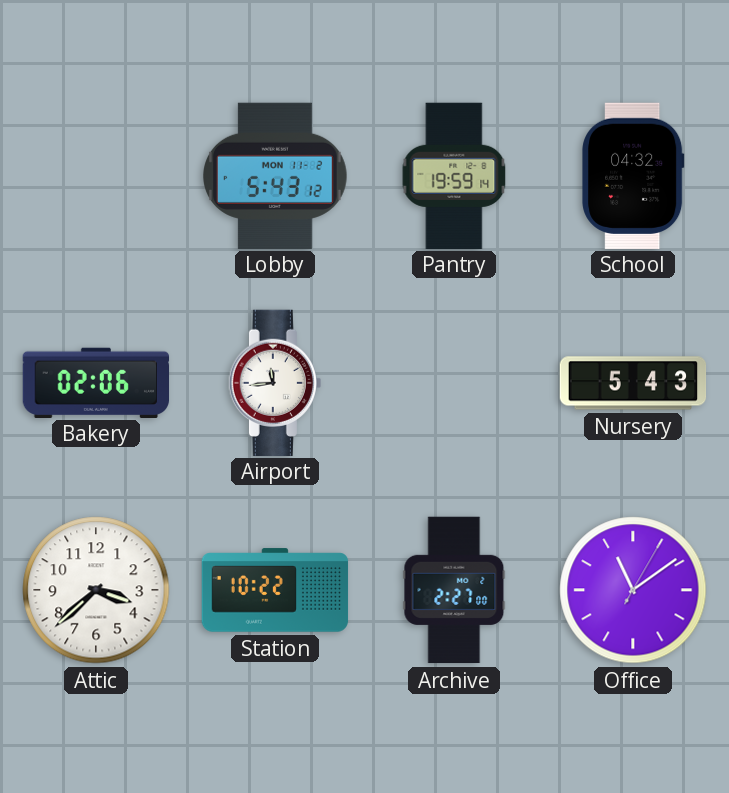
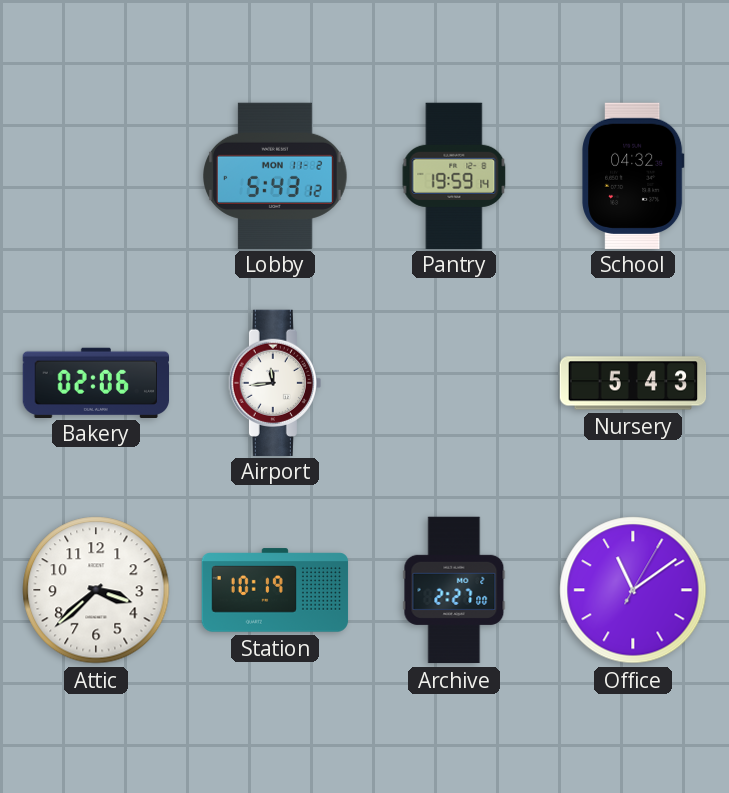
Station: 10:22 -> 10:19
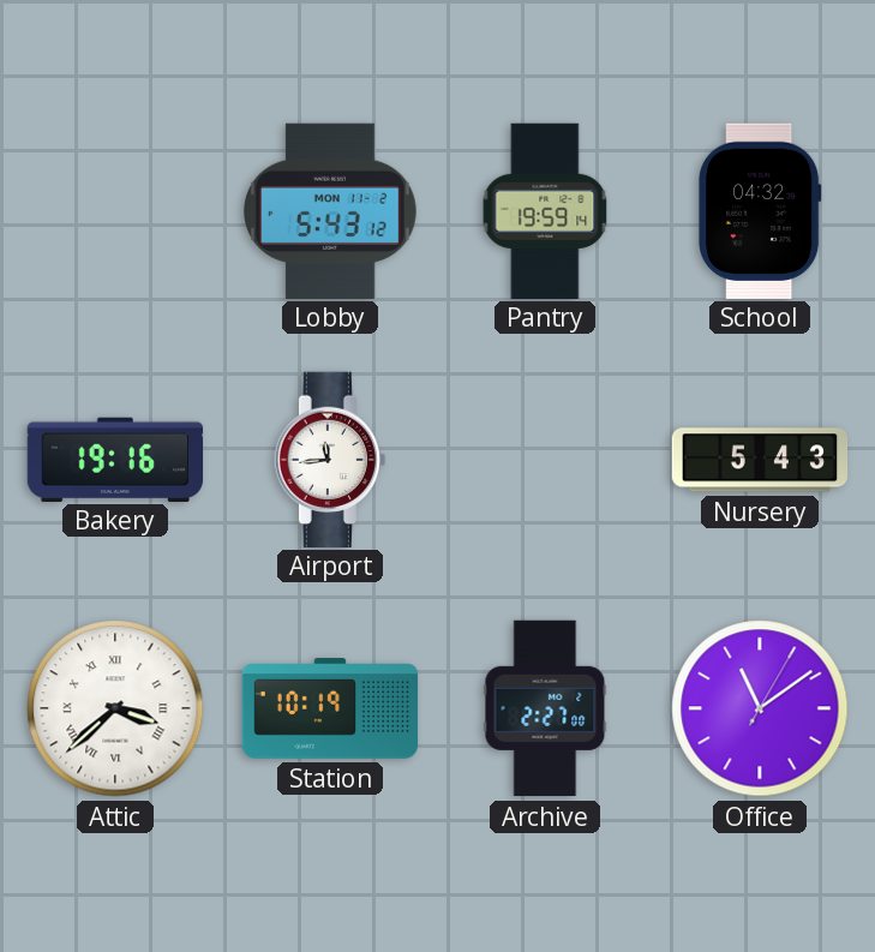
Bakery: 02:06 -> 19:16
Attic numerals: Arabic -> Roman
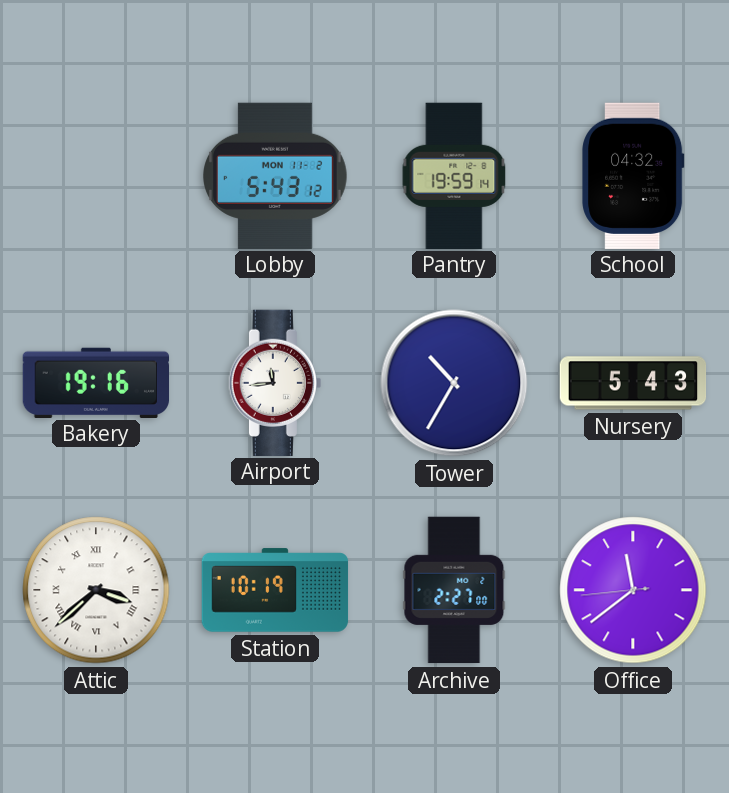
Tower: none -> 10:35
Office: 11:09 -> 11:38
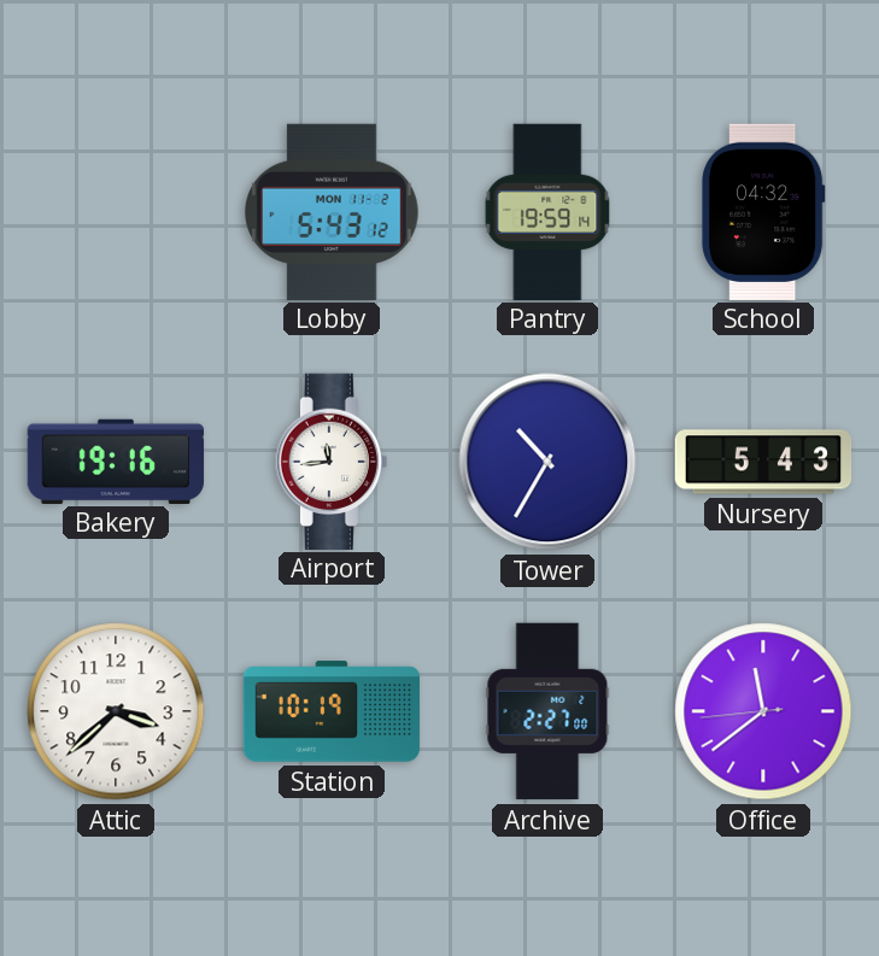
Attic numerals: Roman -> Arabic
